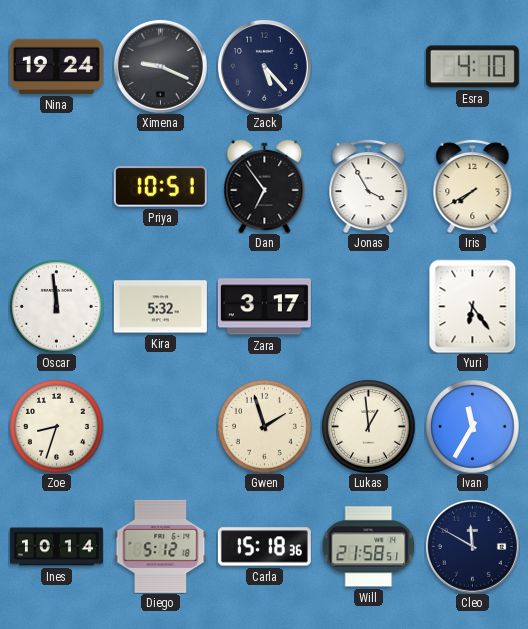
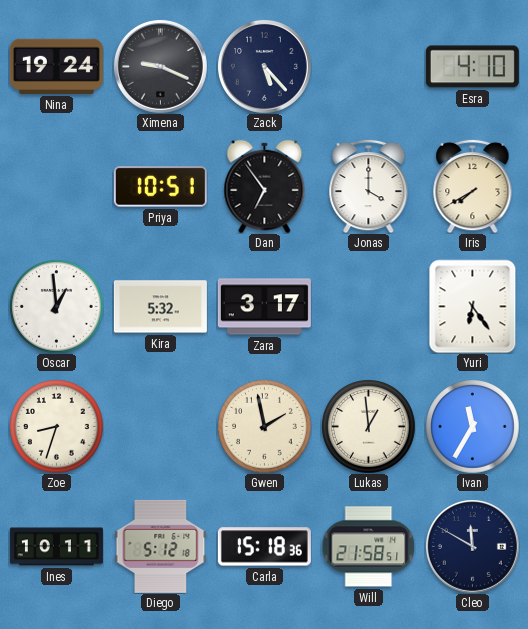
Jonas: 3:55 -> 4:00
Oscar: 11:59 -> 12:59
Gwen: 1:57 -> 1:58
Ines: 10:14 -> 10:11
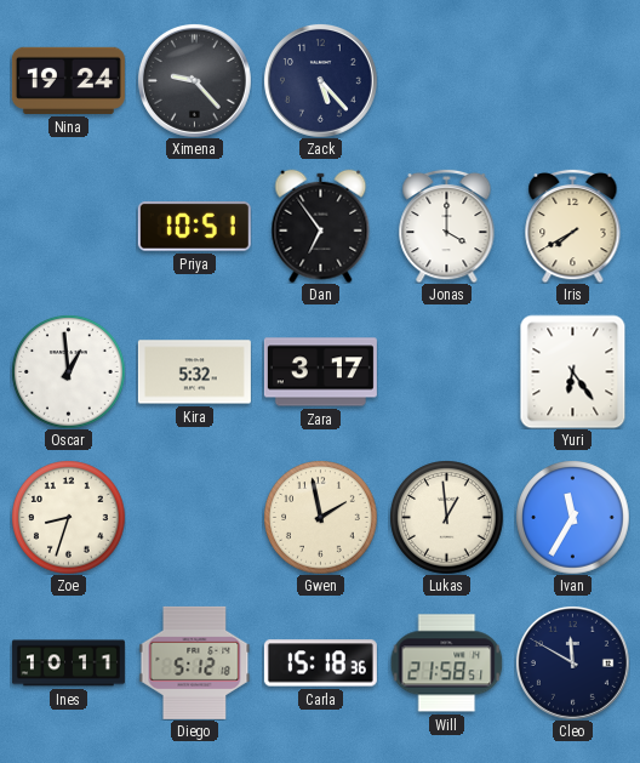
Ximena: 9:19 -> 9:23
Esra: 4:10 -> none
